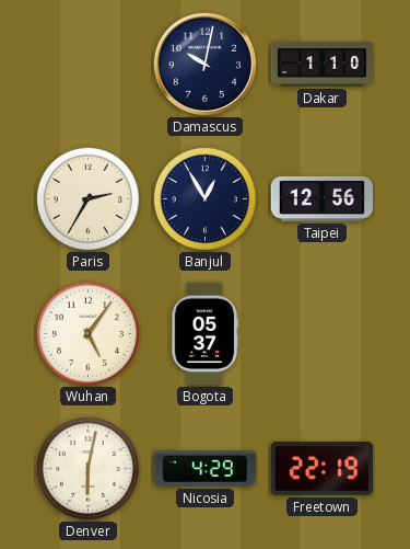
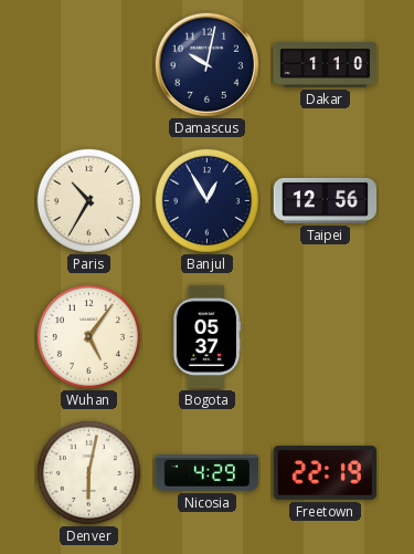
Paris: 2:35 -> 10:35
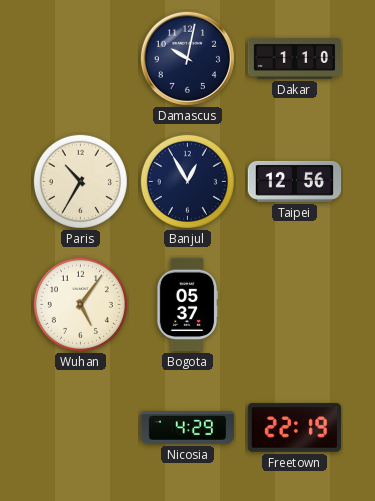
Denver: 6:02 -> none
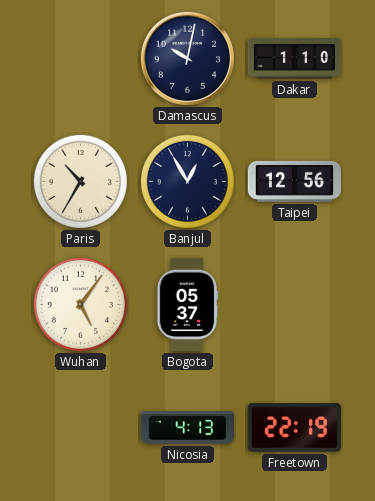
Nicosia: 4:29 -> 4:13
